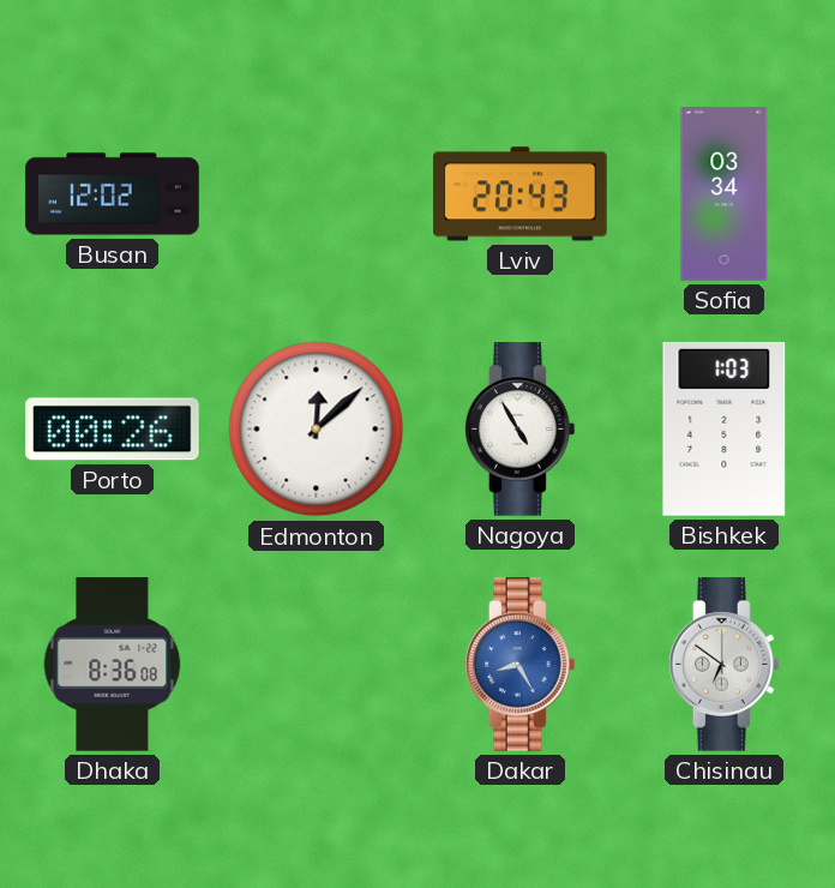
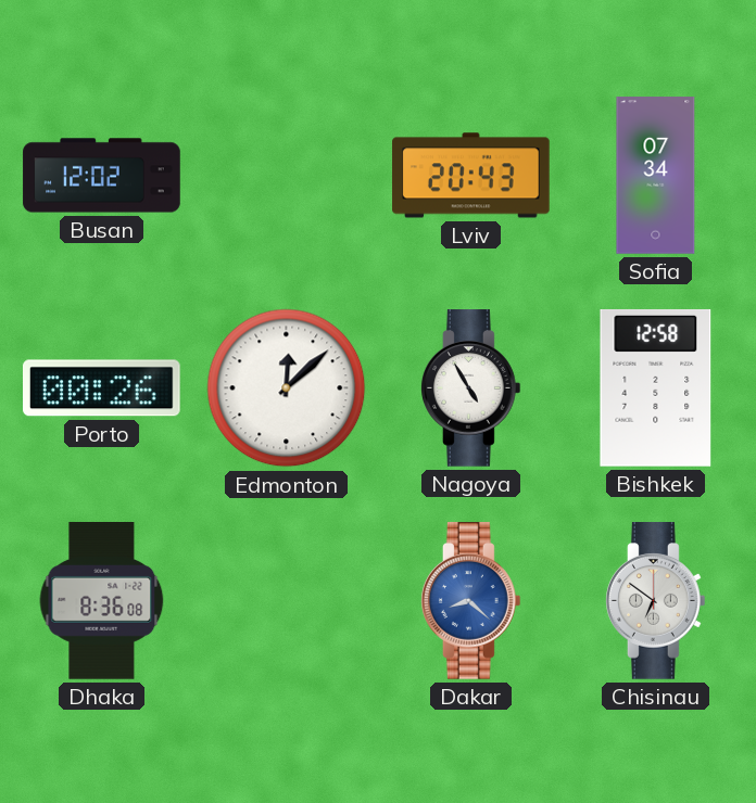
Sofia: 03:34 -> 07:34
Bishkek: 1:03 -> 12:58
Dakar: 8:25 -> 8:22
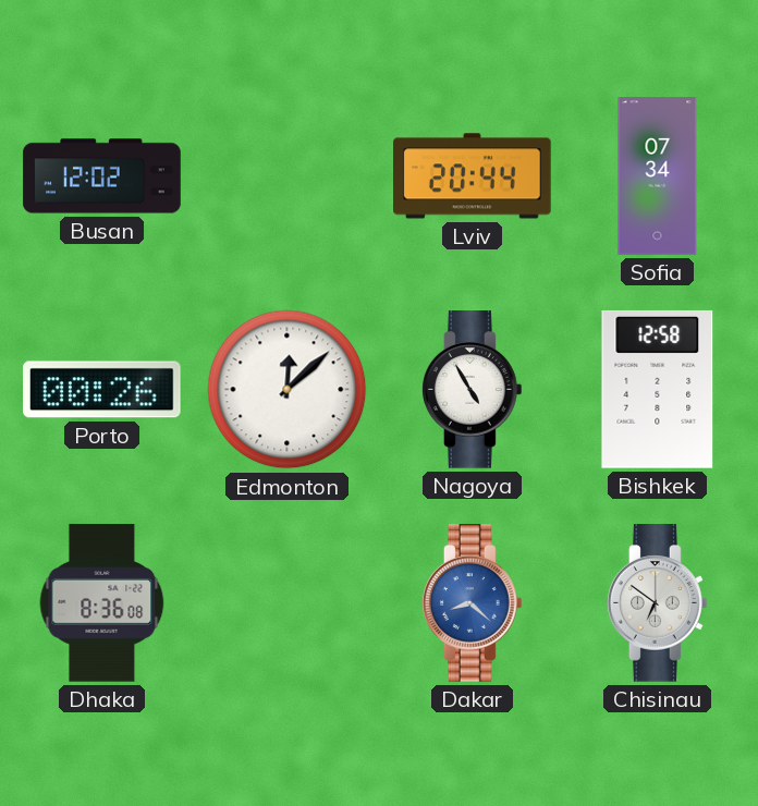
Lviv: 20:43 -> 20:44
